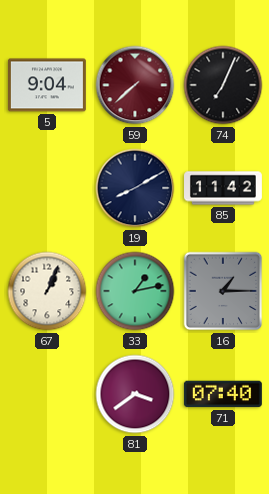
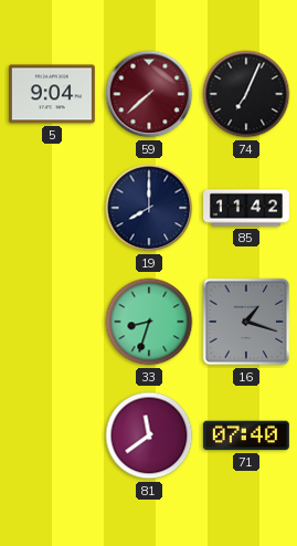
19: 8:10 -> 8:00
67: 1:04 -> none
33: 1:13 -> 8:33
16: 1:15 -> 1:18
81: 3:39 -> 11:39
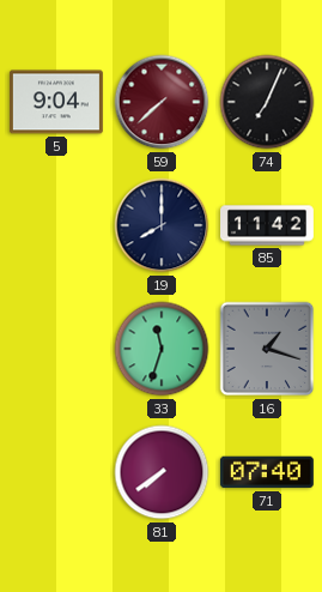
33: 8:33 -> 11:33
81: 11:39 -> 7:39
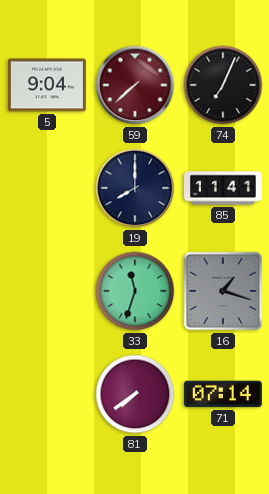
85: 11:42 -> 11:41
71: 07:40 -> 07:14
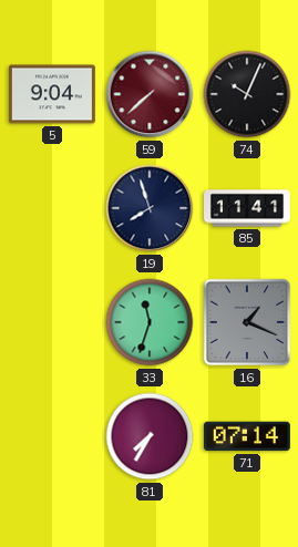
74: 7:04 -> 10:04
19: 8:00 -> 7:57
16: 1:18 -> 1:19
81: 7:39 -> 7:35
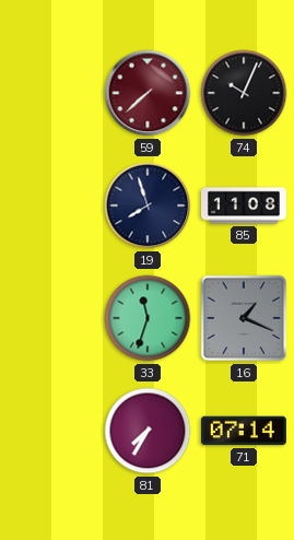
5: 9:04 -> none
85: 11:41 -> 11:08
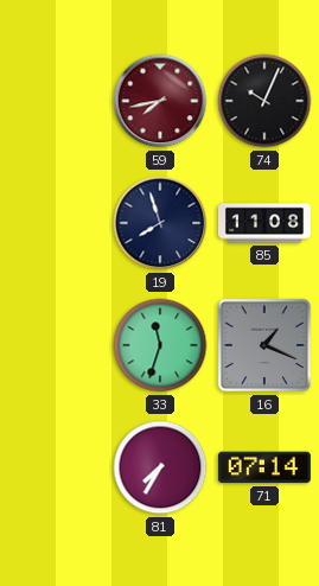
59: 7:38 -> 7:43
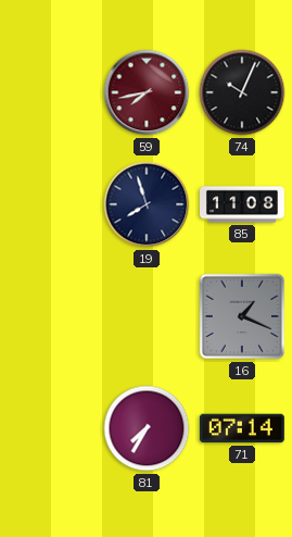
33: 11:33 -> none
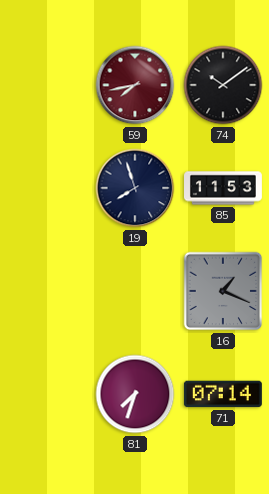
74: 10:04 -> 10:09
85: 11:08 -> 11:53
81: 7:35 -> 7:33
